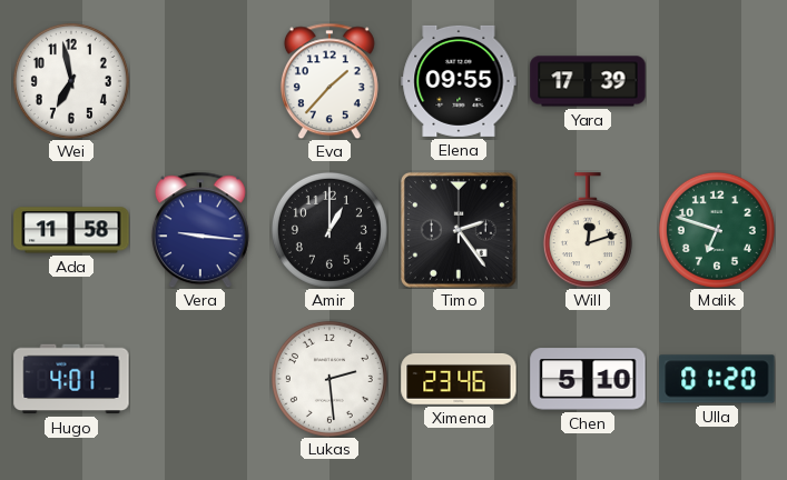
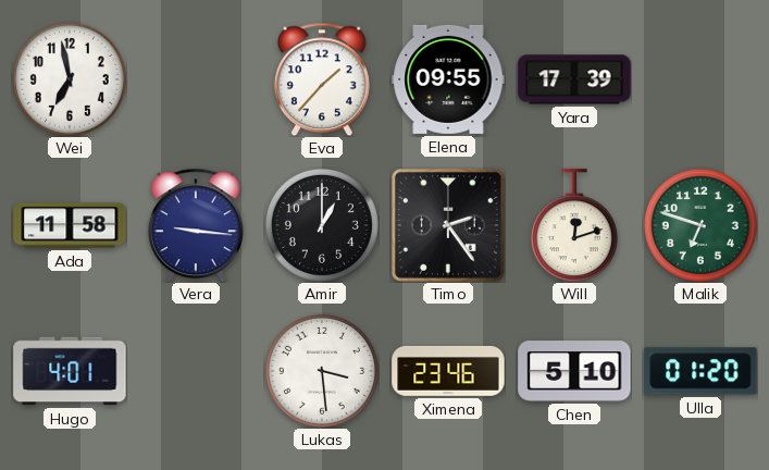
Lukas: 2:29 -> 3:29
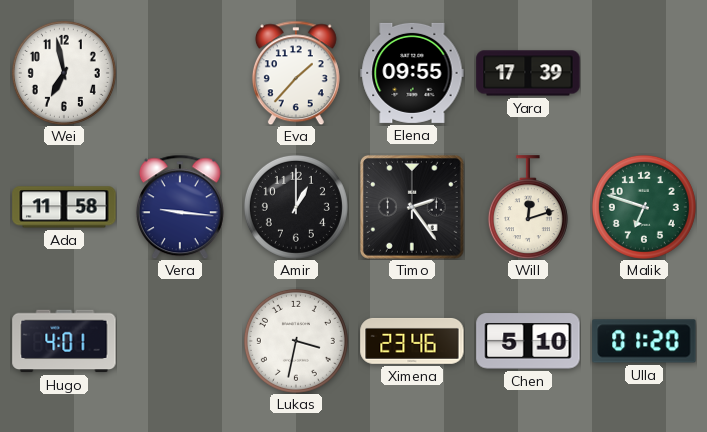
Lukas: 3:29 -> 3:32
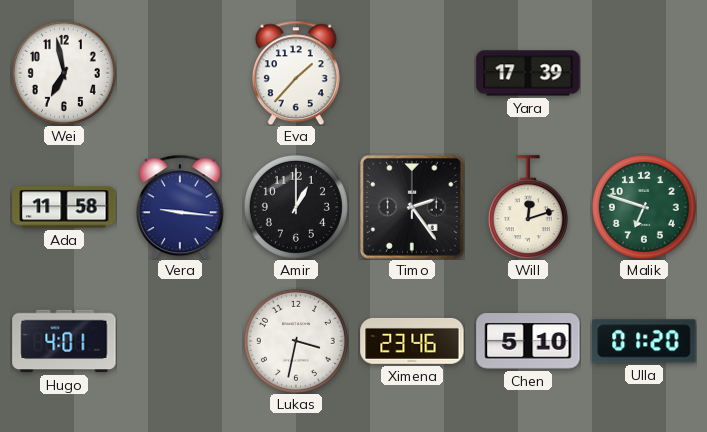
Elena: 09:55 -> none
